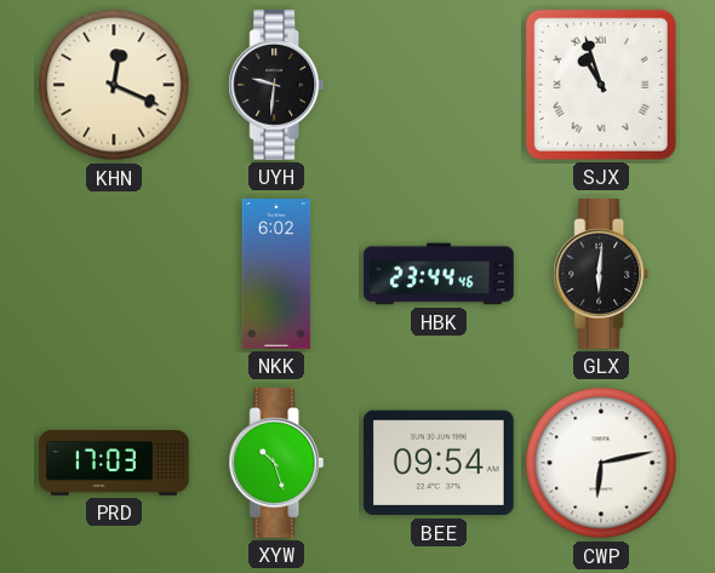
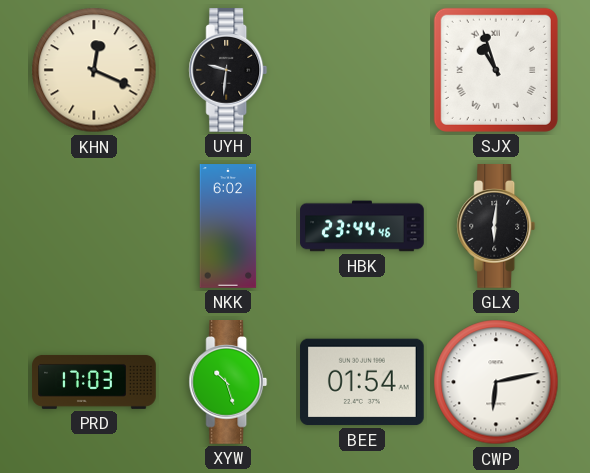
BEE: 09:54 -> 01:54
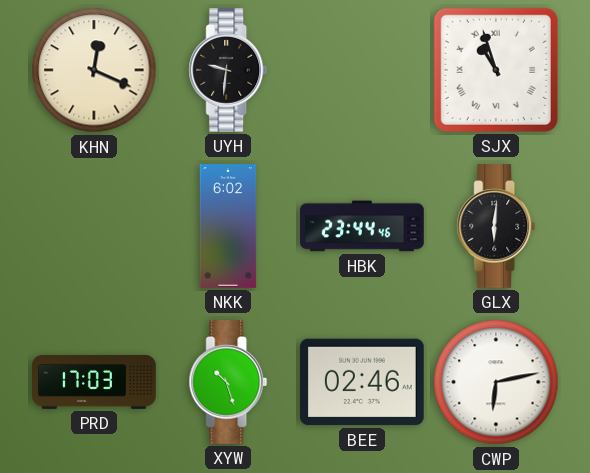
BEE: 01:54 -> 02:46
